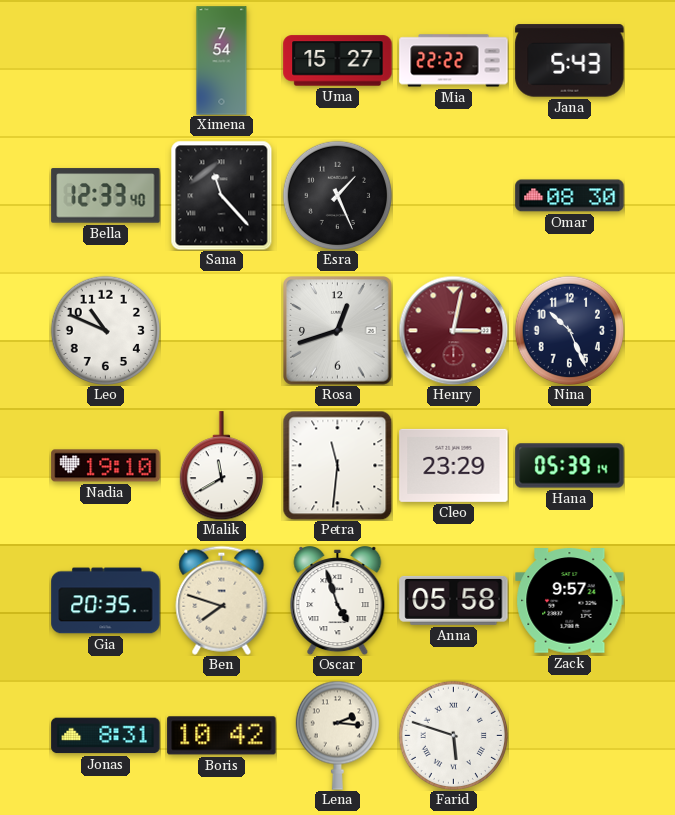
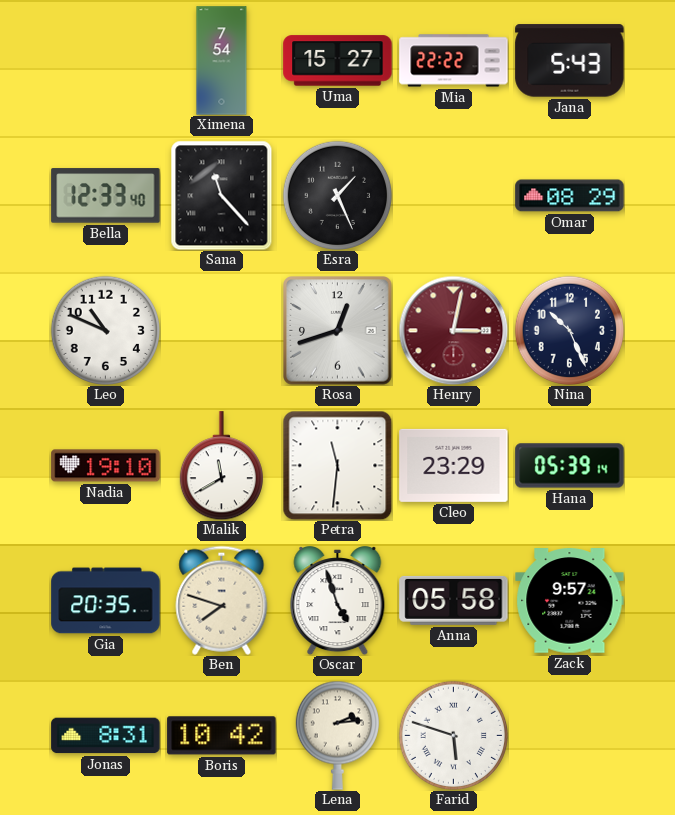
Omar: 08:30 -> 08:29
Lena: 2:16 -> 2:14
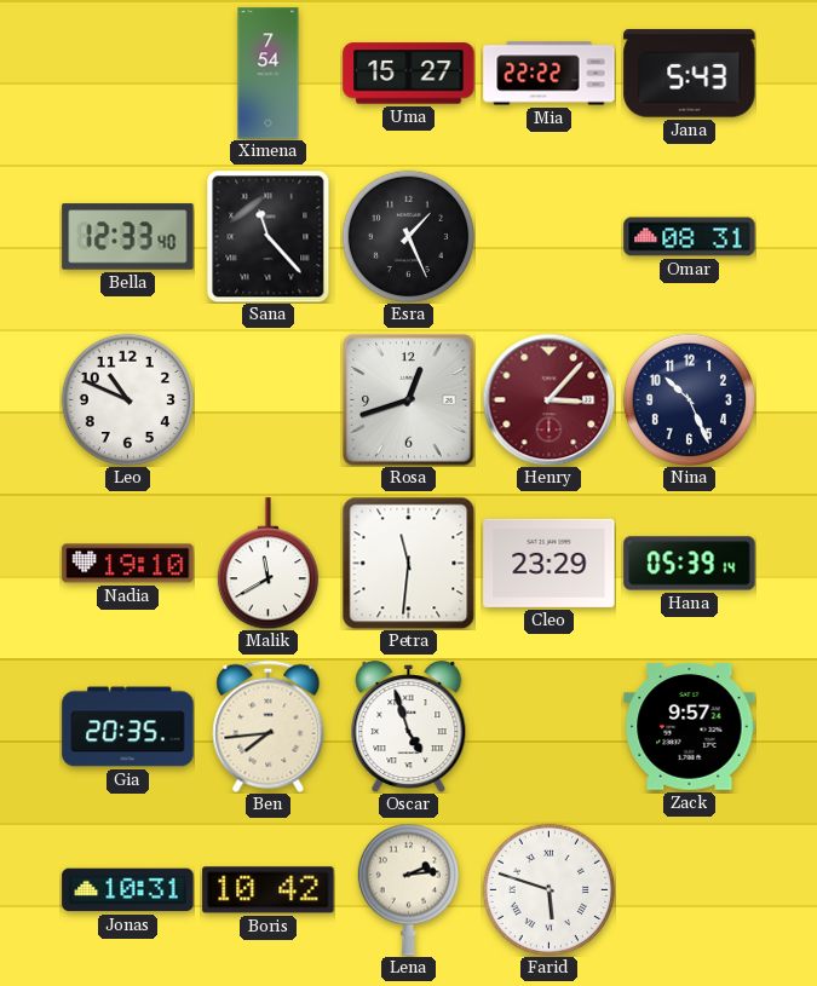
Omar: 08:29 -> 08:31
Henry: 3:02 -> 3:07
Ben: 7:48 -> 7:44
Anna: 05:58 -> none
Jonas: 8:31 -> 10:31
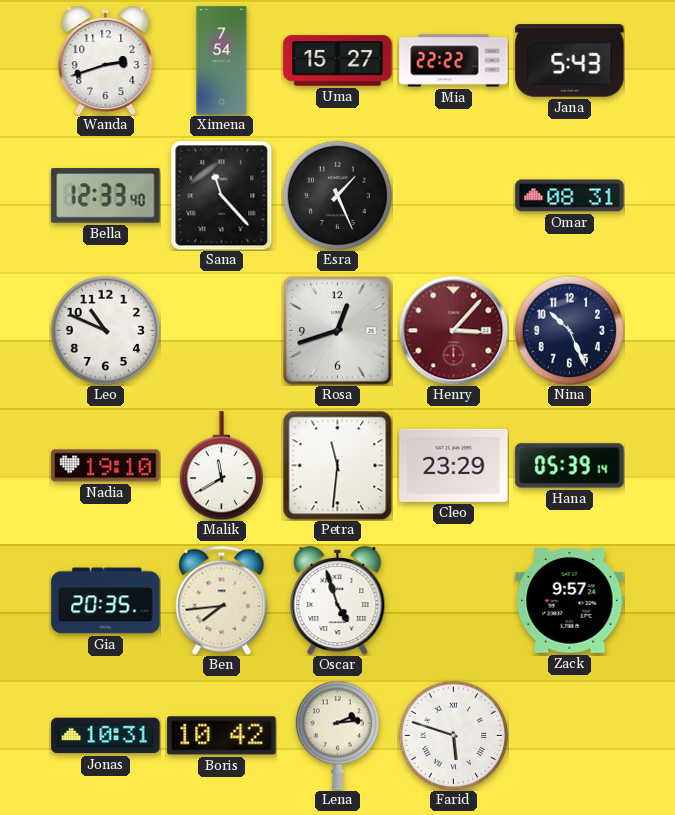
Wanda: none -> 2:42
